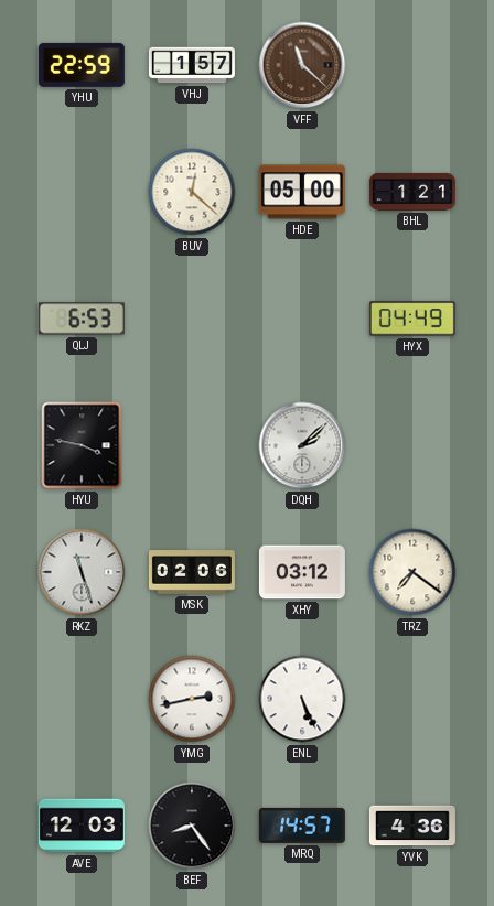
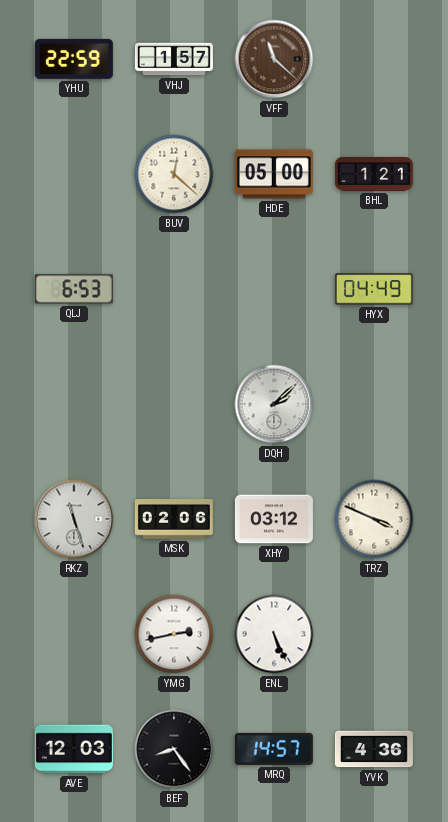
HYU: 3:47 -> none
TRZ: 7:21 -> 3:49
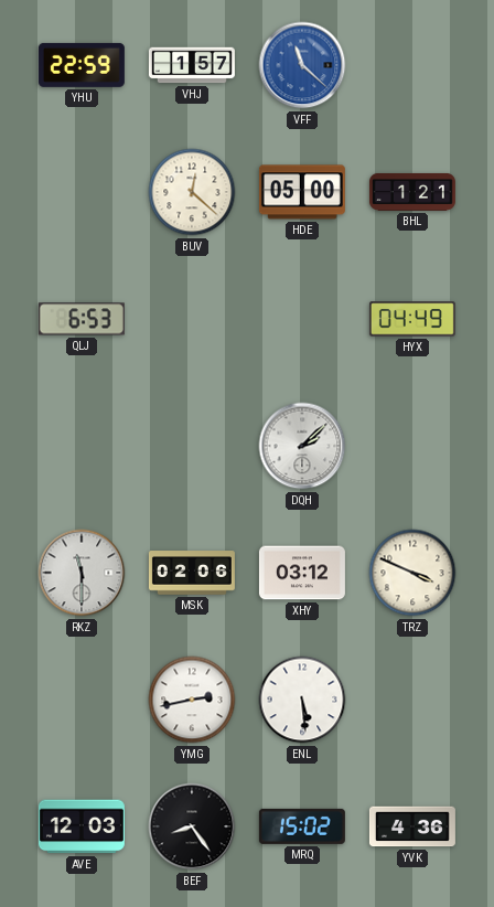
VFF dial: brown -> blue
RKZ: 11:27 -> 11:30
ENL: 5:26 -> 5:29
MRQ: 14:57 -> 15:02
